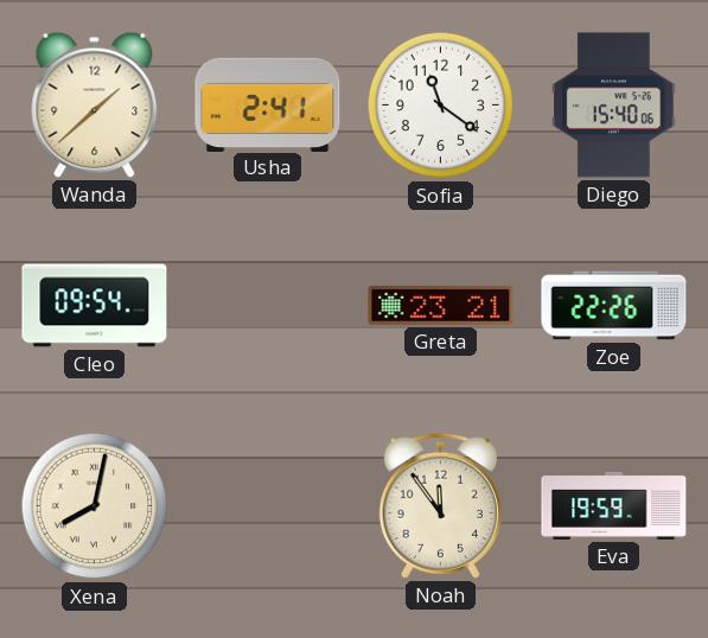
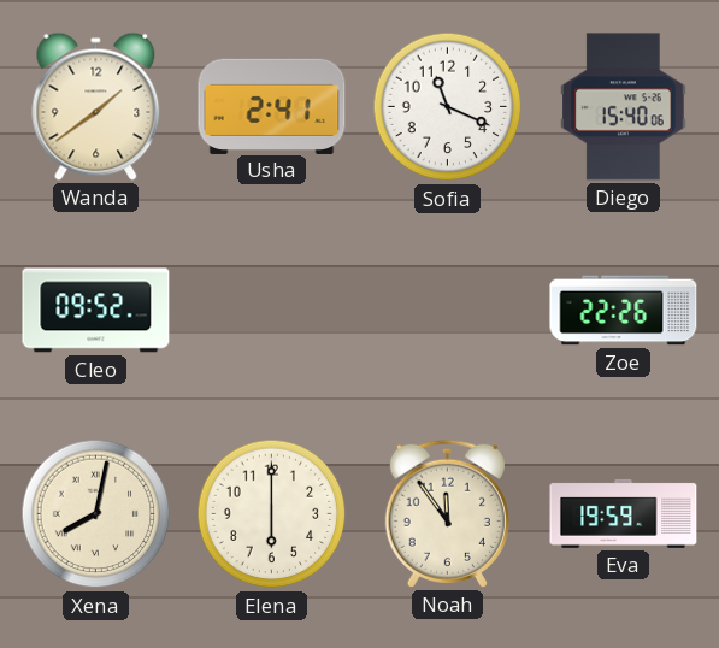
Wanda: 1:38 -> 1:39
Sofia: 11:21 -> 11:19
Cleo: 09:54 -> 09:52
Greta: 23:21 -> none
Elena: none -> 6:00
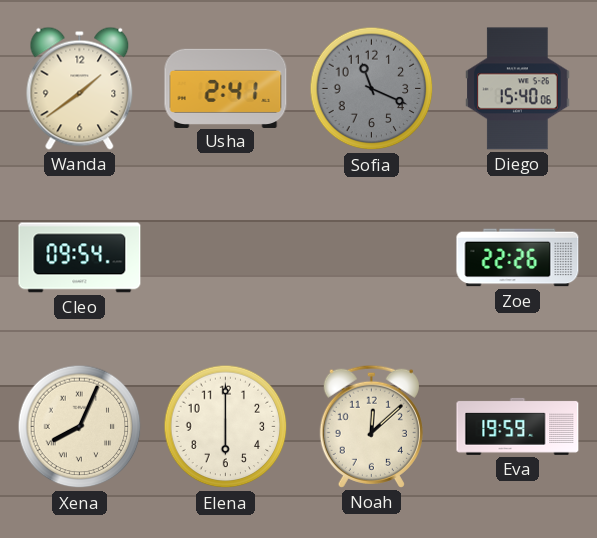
Sofia dial: white -> grey
Cleo: 09:52 -> 09:54
Xena: 8:02 -> 8:04
Noah: 11:54 -> 12:08
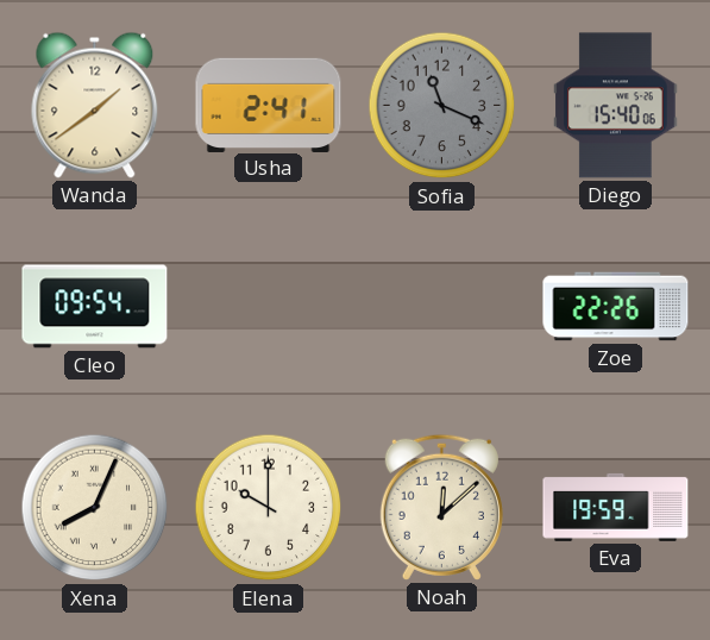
Elena: 6:00 -> 10:00
